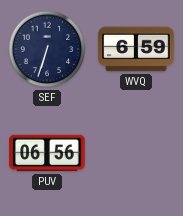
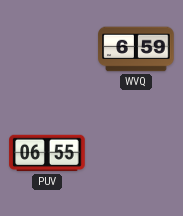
SEF: 6:33 -> none
PUV: 06:56 -> 06:55
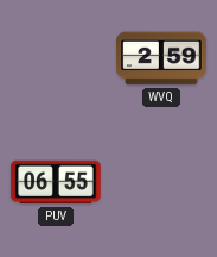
WVQ: 6:59 -> 2:59
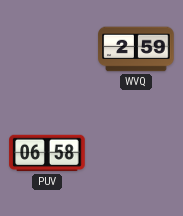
PUV: 06:55 -> 06:58
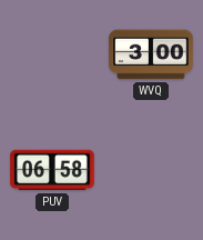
WVQ: 2:59 -> 3:00
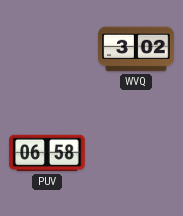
WVQ: 3:00 -> 3:02
